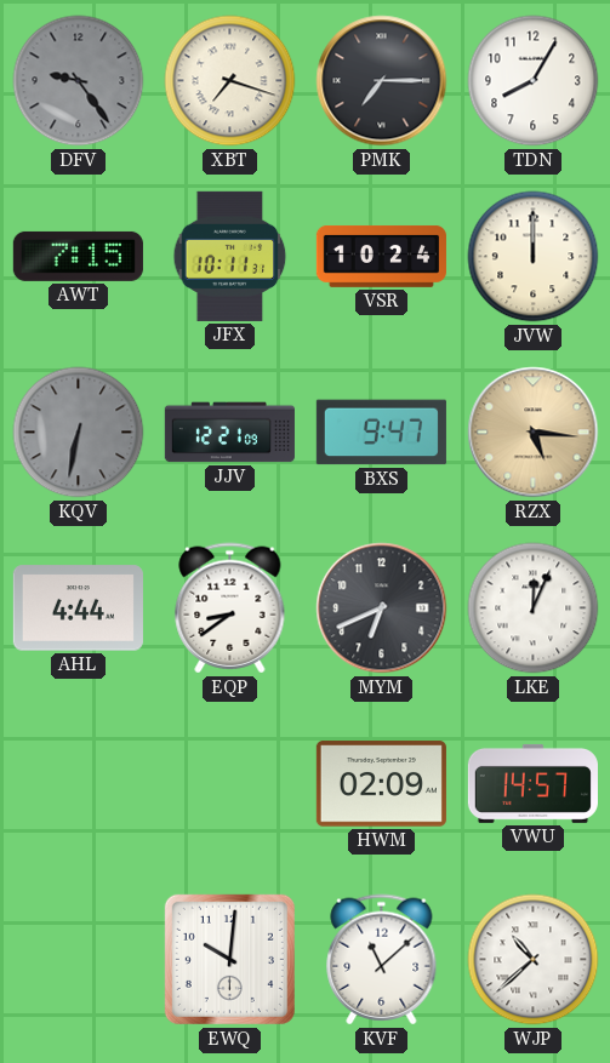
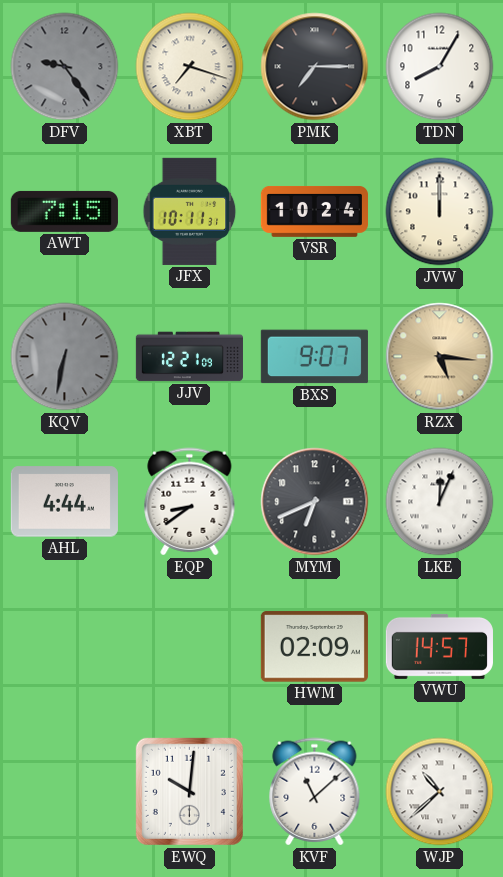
BXS: 9:47 -> 9:07
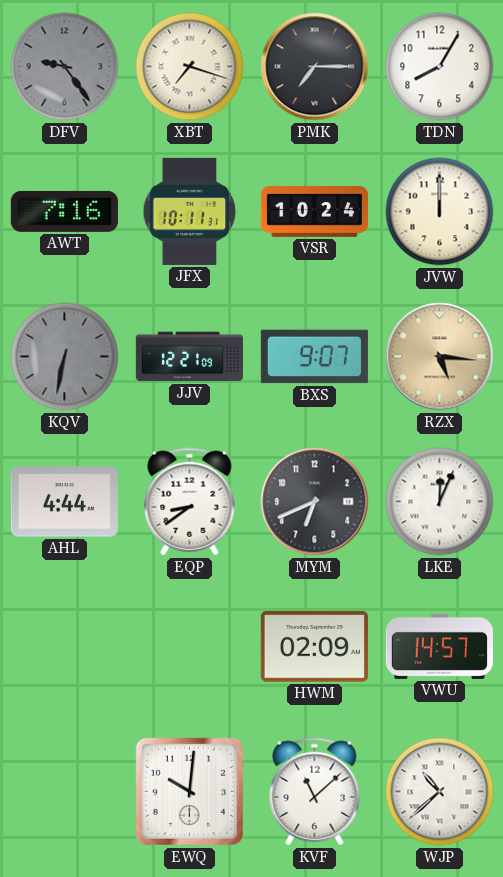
AWT: 7:15 -> 7:16
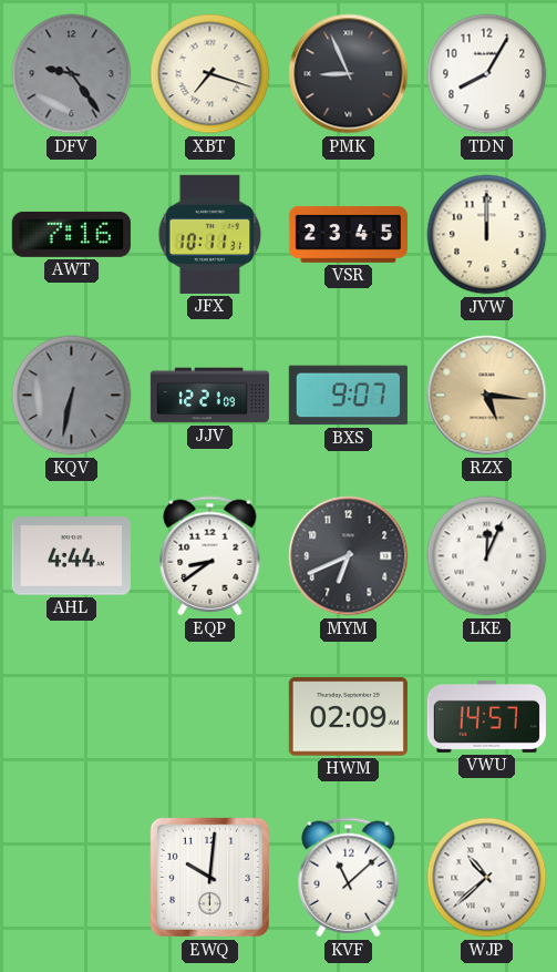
PMK: 7:15 -> 8:56
VSR: 10:24 -> 23:45
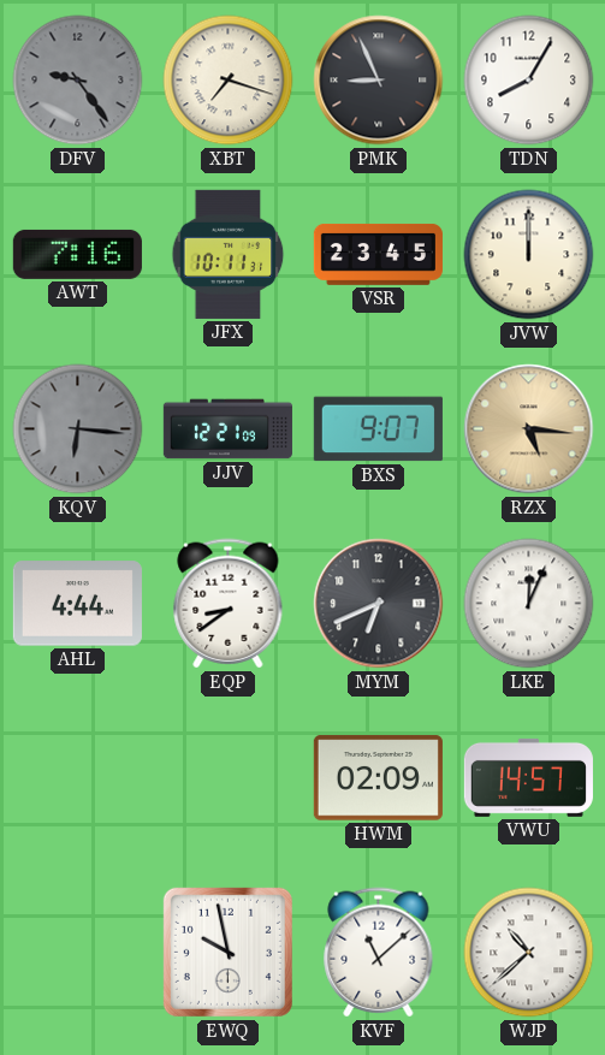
KQV: 6:32 -> 6:16
EWQ: 10:01 -> 9:58
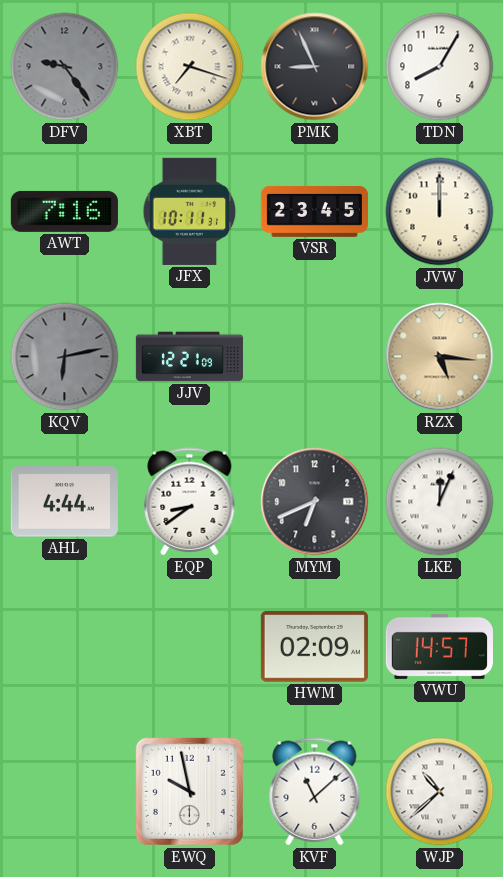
KQV: 6:16 -> 6:13
BXS: 9:07 -> none
